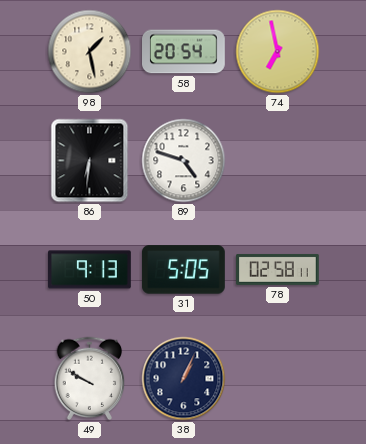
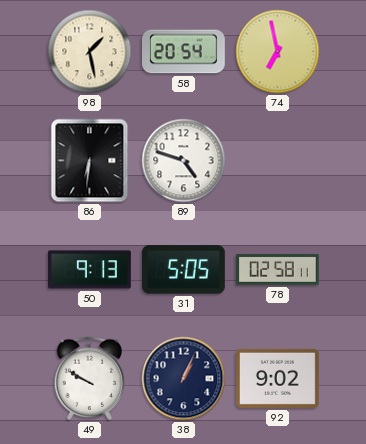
92: none -> 9:02
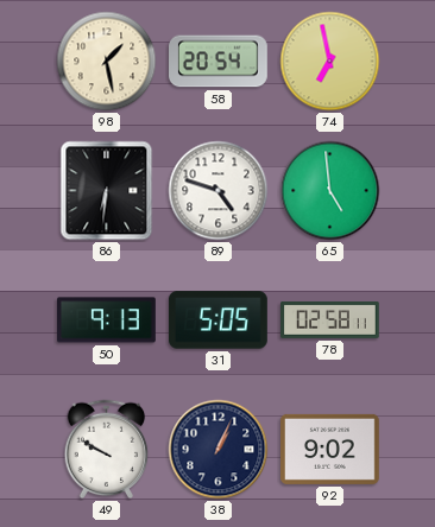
65: none -> 4:59
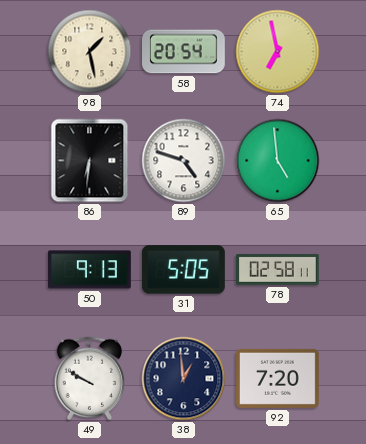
38: 1:04 -> 12:59
92: 9:02 -> 7:20
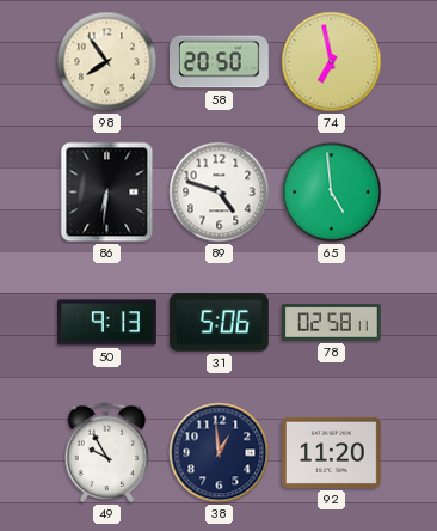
98: 1:28 -> 7:54
58: 20:54 -> 20:50
31: 5:05 -> 5:06
49: 9:50 -> 9:55
92: 7:20 -> 11:20
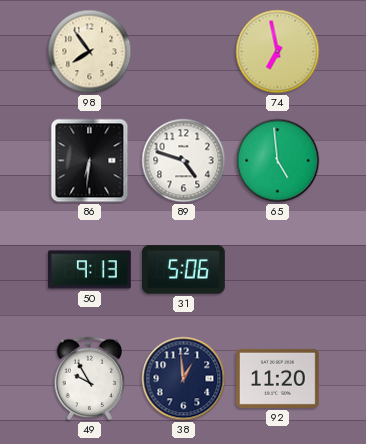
58: 20:50 -> none
78: 02:58 -> none
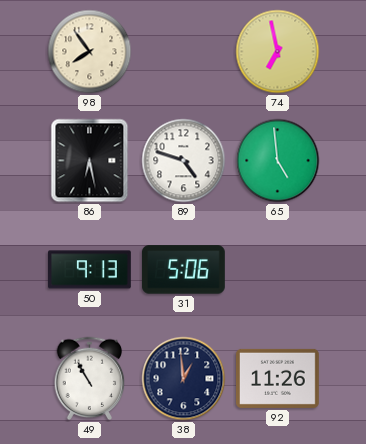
86: 6:31 -> 6:28
49: 9:55 -> 10:55
92: 11:20 -> 11:26
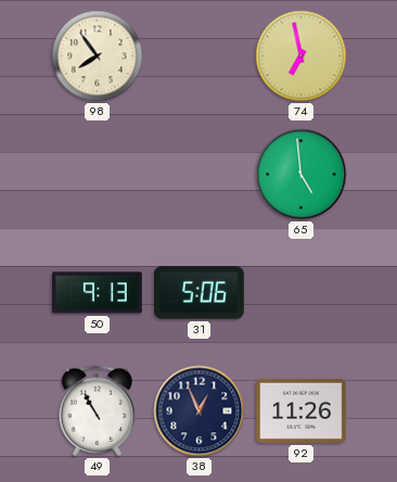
86: 6:28 -> none
89: 4:48 -> none
38: 12:59 -> 12:56
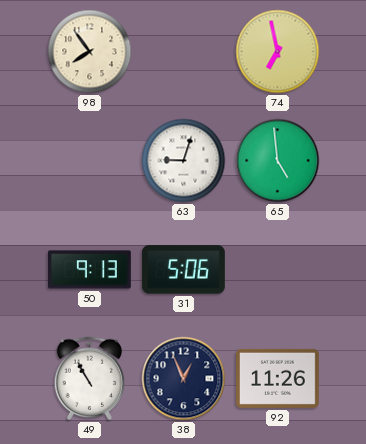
63: none -> 9:03
